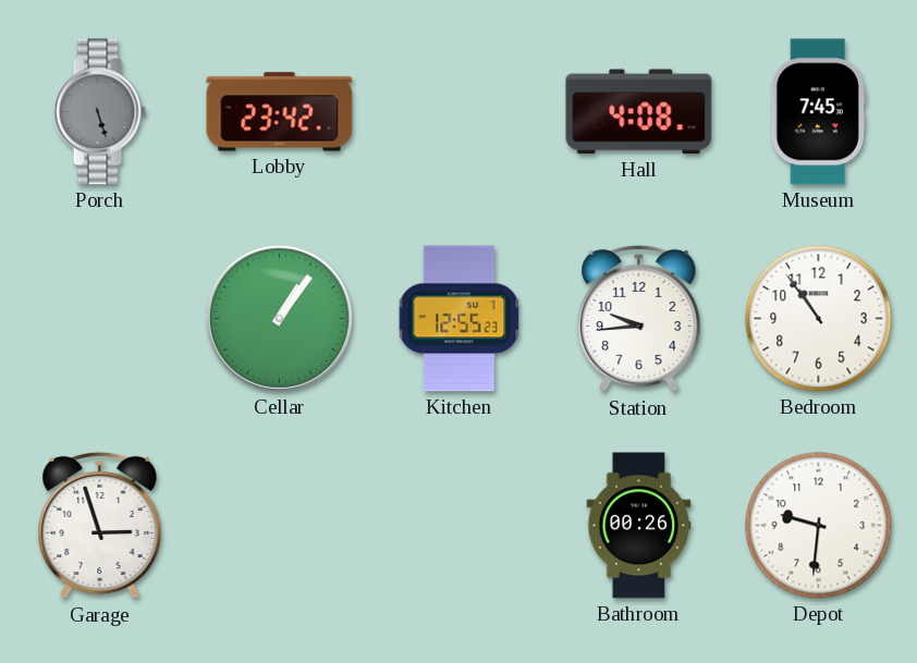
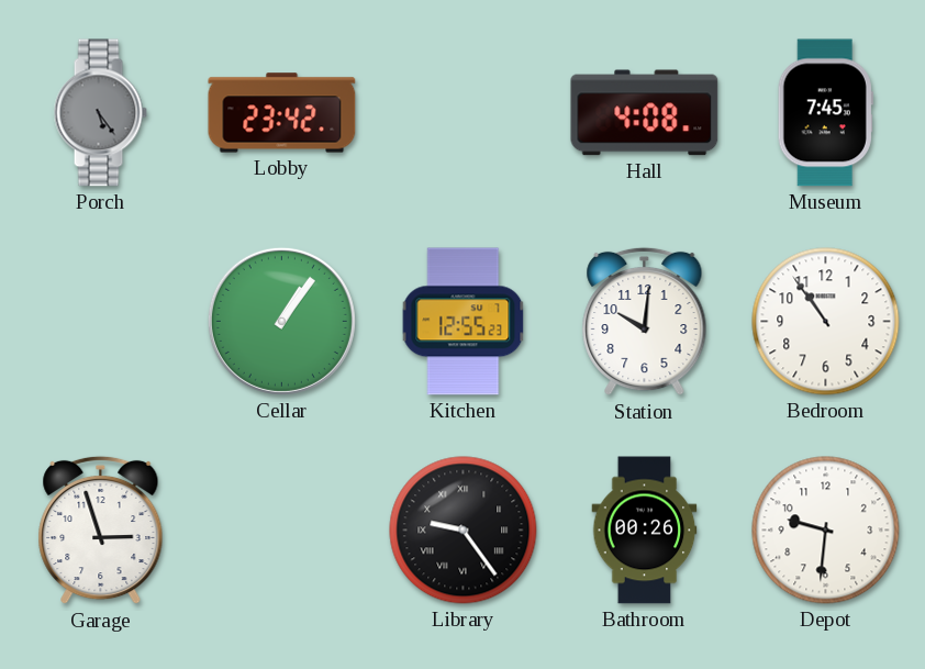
Porch: 5:27 -> 5:24
Station: 9:44 -> 10:01
Library: none -> 9:24
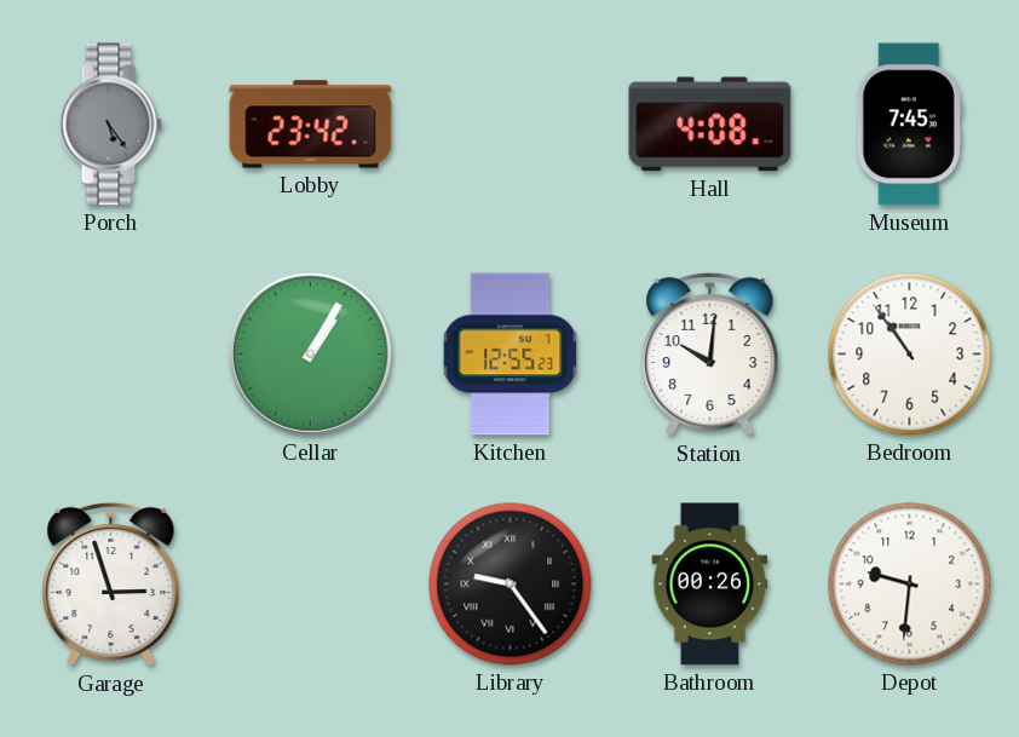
Cellar: 1:06 -> 1:05
